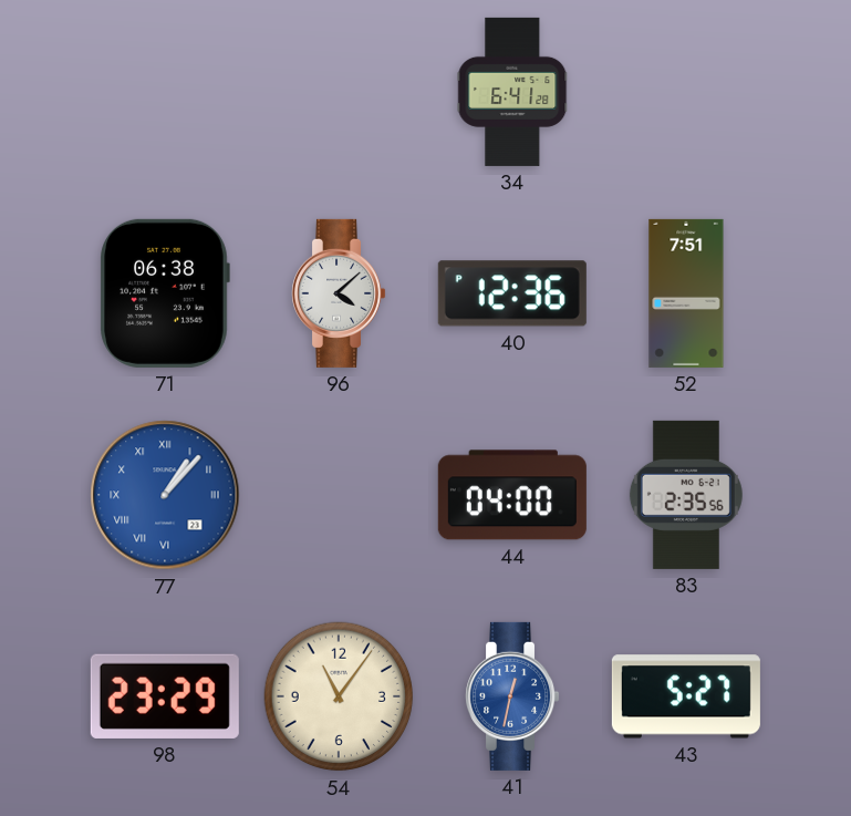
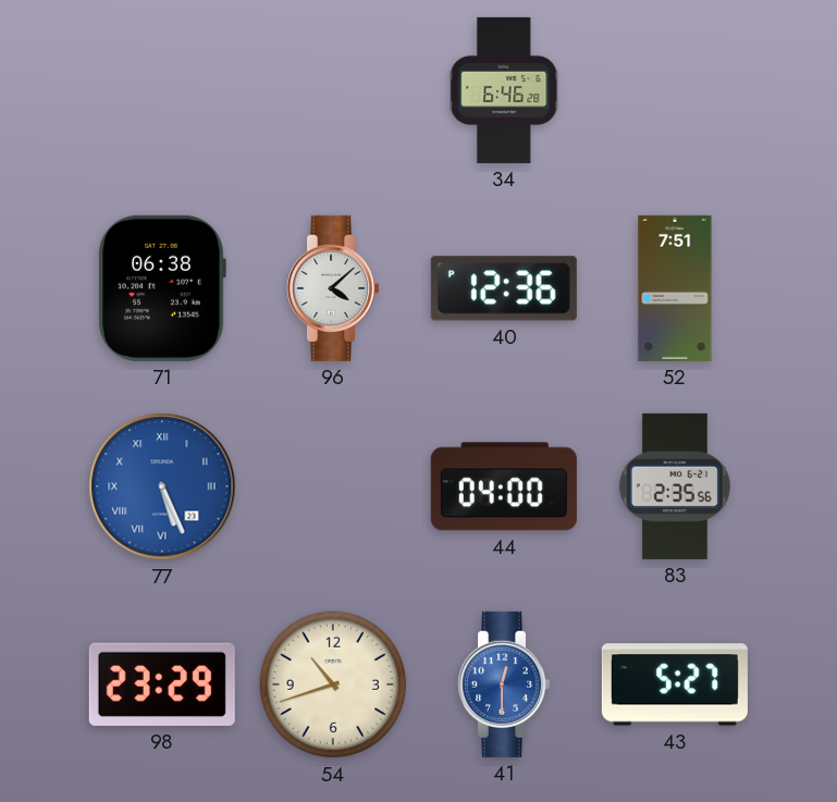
34: 6:41 -> 6:46
77: 1:07 -> 5:26
54: 11:06 -> 10:42
41: 12:32 -> 12:30
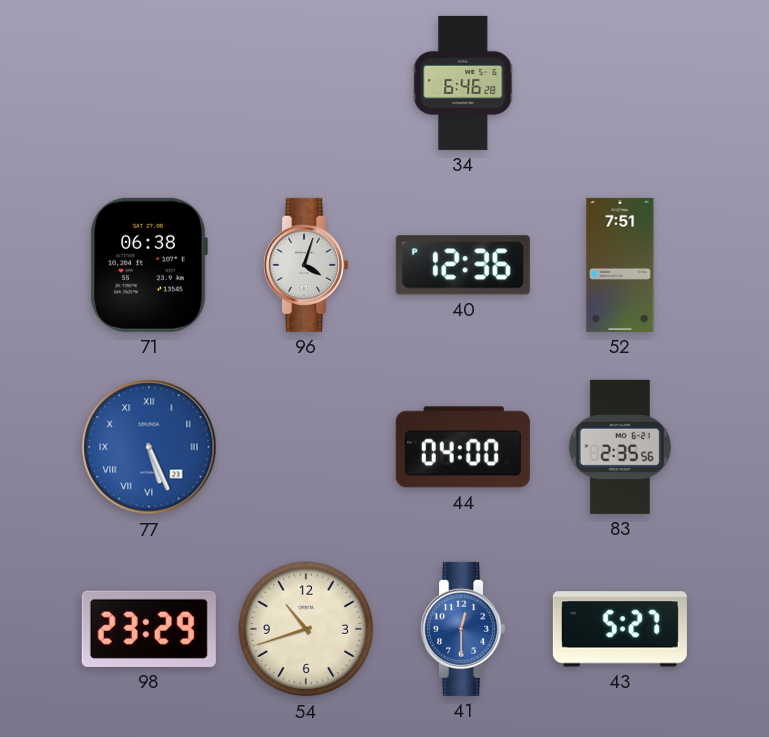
96: 4:08 -> 4:03
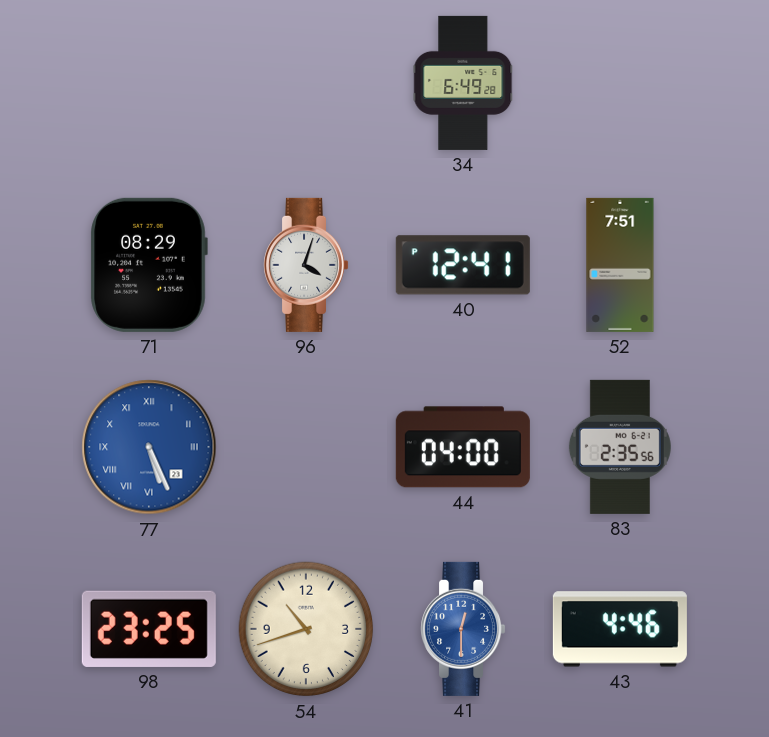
34: 6:46 -> 6:49
71: 06:38 -> 08:29
40: 12:36 -> 12:41
98: 23:29 -> 23:25
43: 5:27 -> 4:46
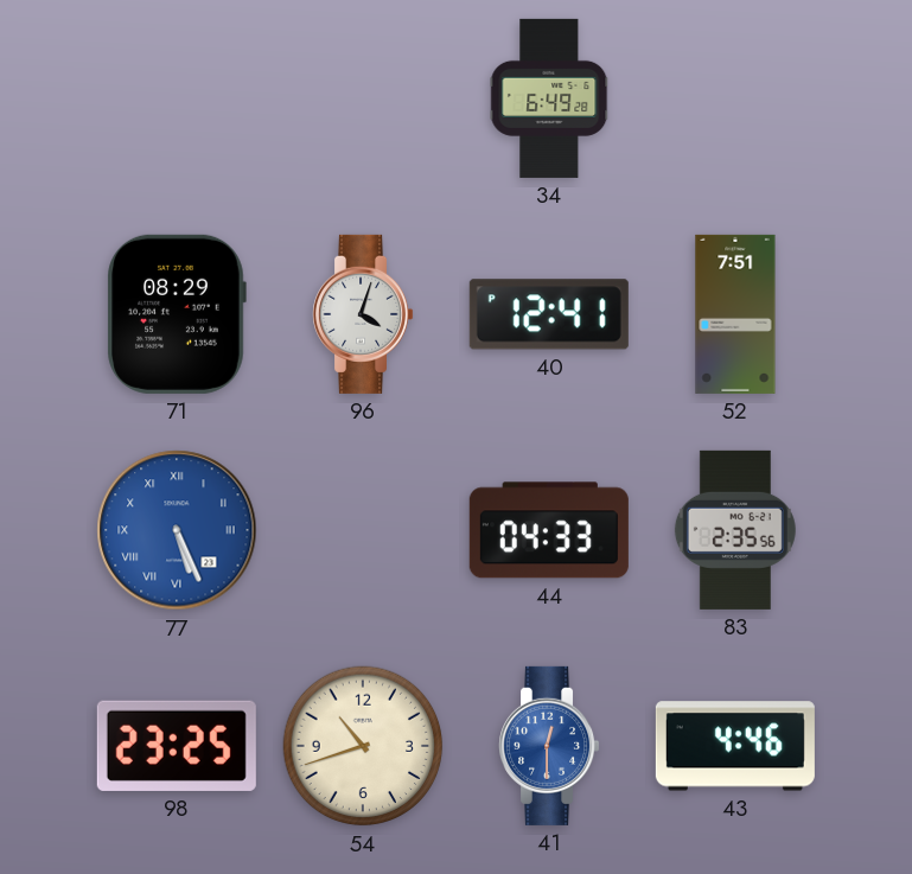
44: 04:00 -> 04:33
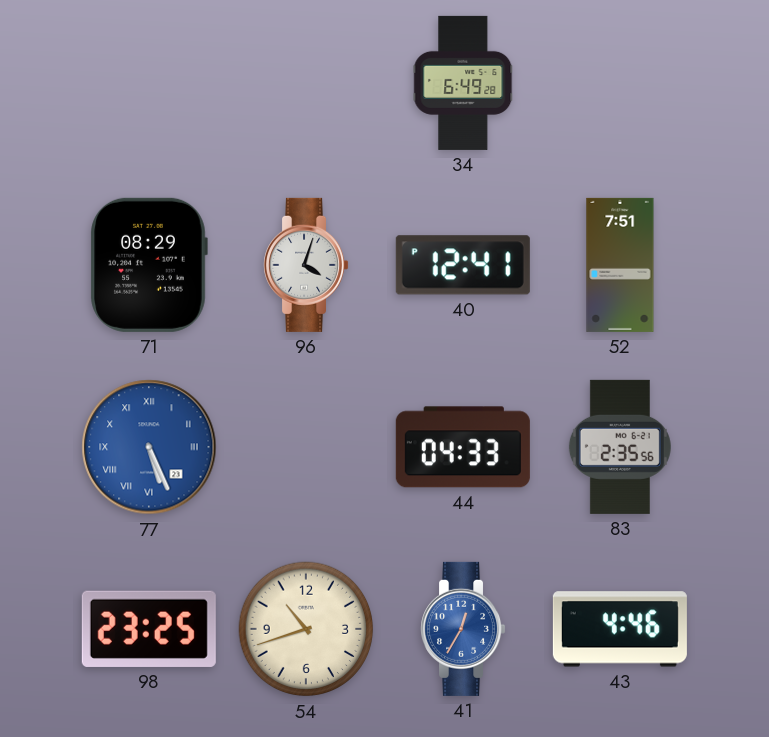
41: 12:30 -> 12:35
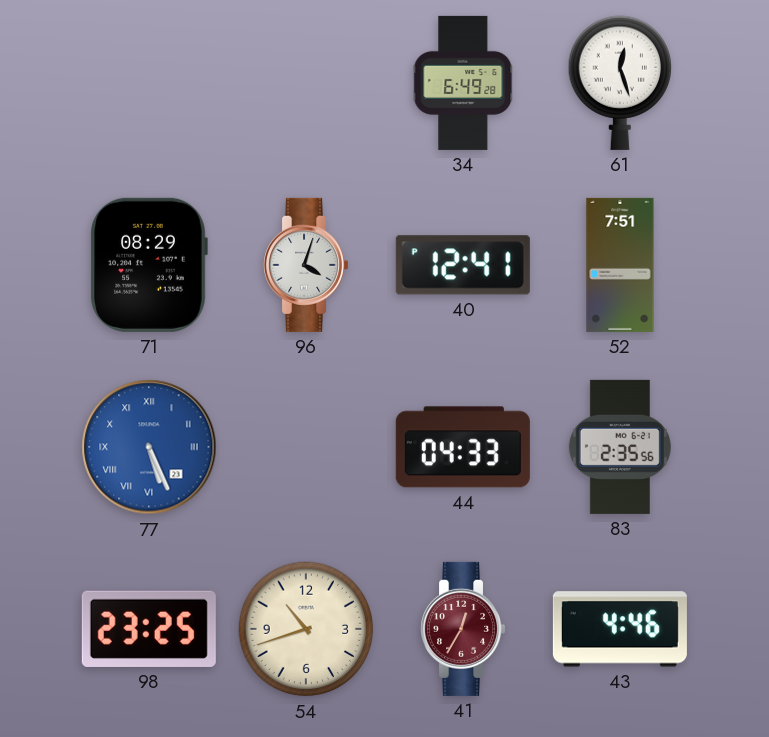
61: none -> 12:27
41 dial: blue -> burgundy
